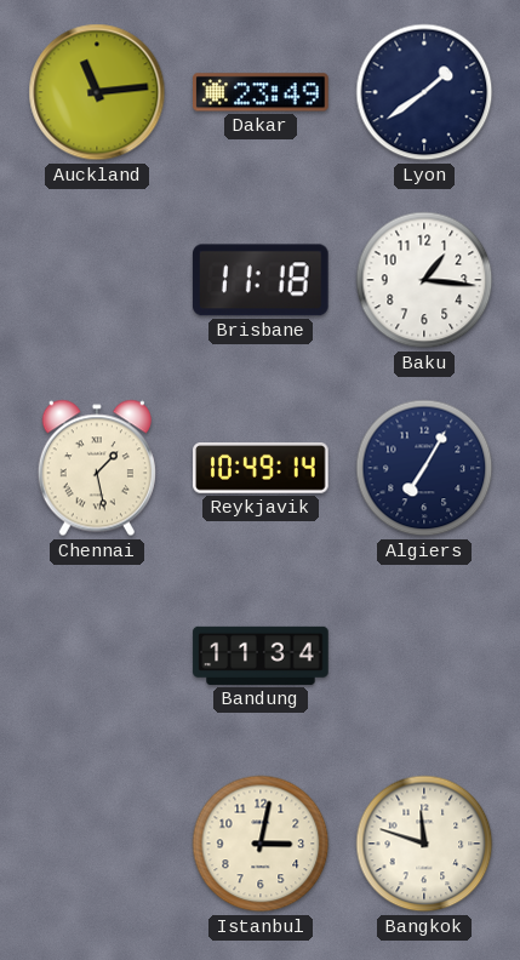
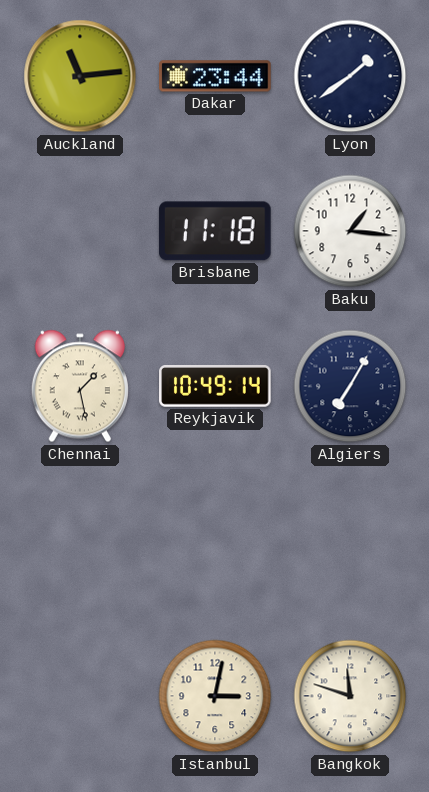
Dakar: 23:49 -> 23:44
Bandung: 11:34 -> none
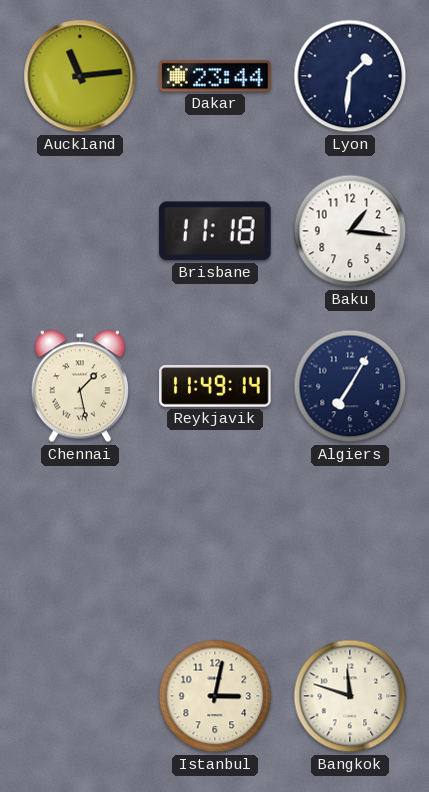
Lyon: 1:39 -> 1:31
Reykjavik: 10:49 -> 11:49
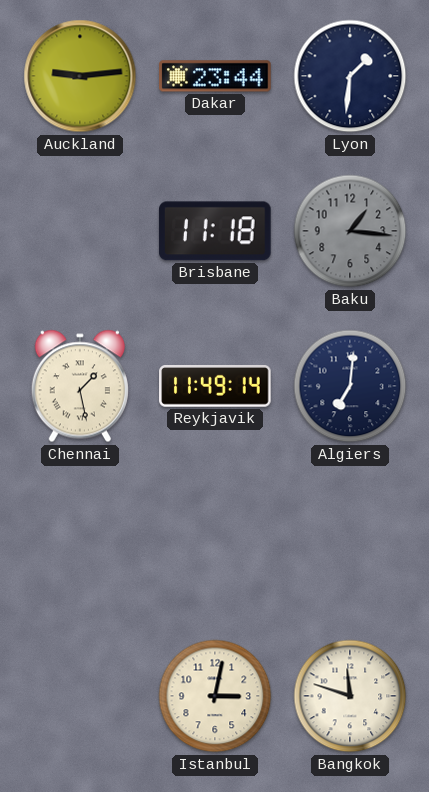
Auckland: 11:14 -> 9:14
Baku dial: white -> grey
Algiers: 7:05 -> 7:01
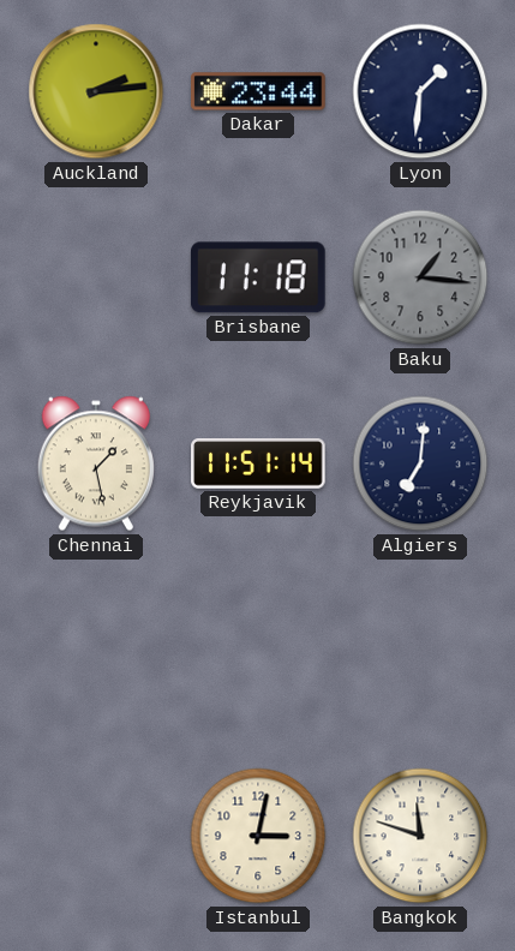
Auckland: 9:14 -> 2:14
Reykjavik: 11:49 -> 11:51
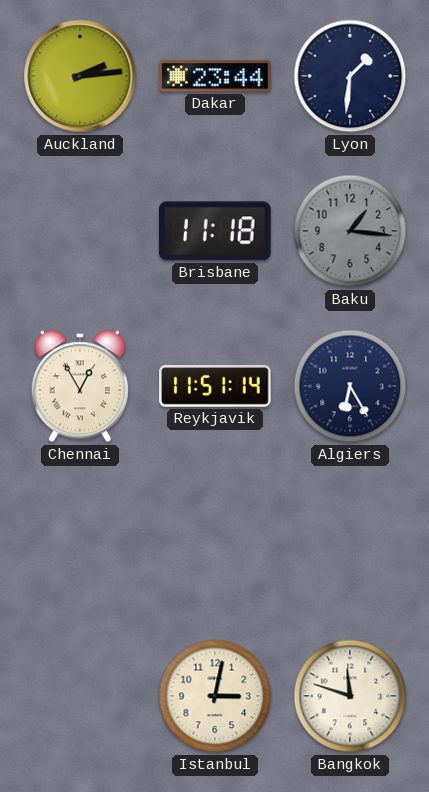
Chennai: 1:28 -> 12:55
Algiers: 7:01 -> 6:25
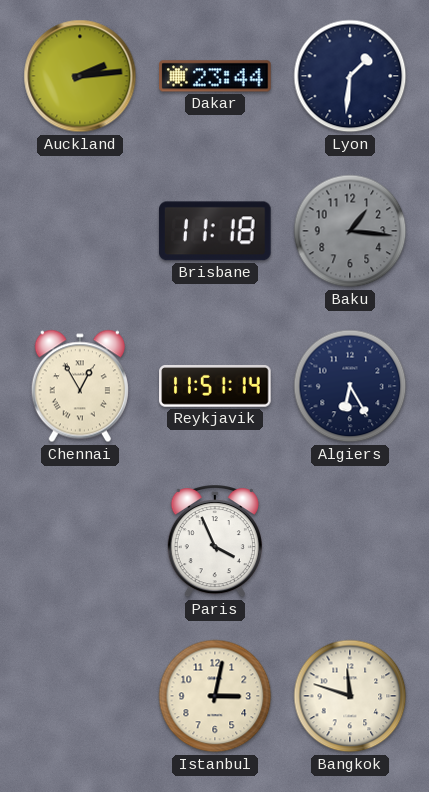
Paris: none -> 3:56
